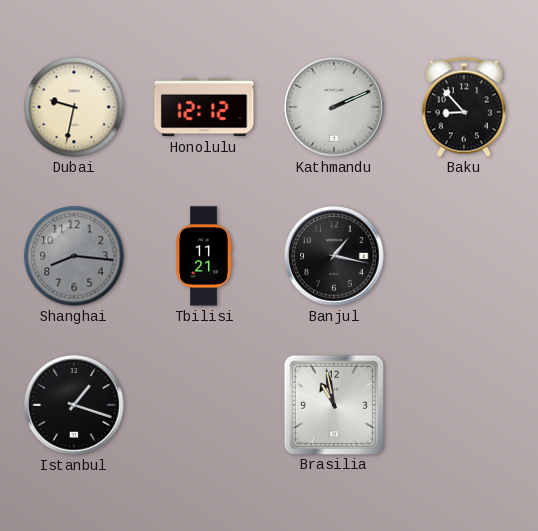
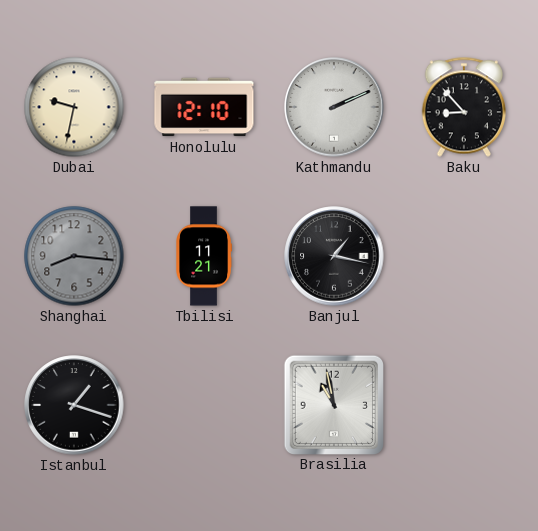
Honolulu: 12:12 -> 12:10
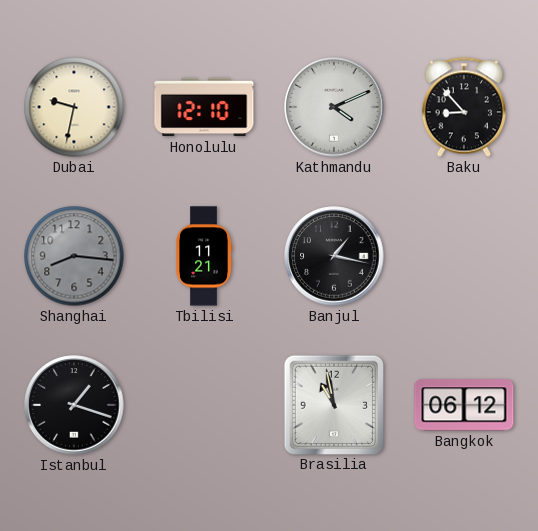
Kathmandu: 2:11 -> 4:11
Bangkok: none -> 06:12
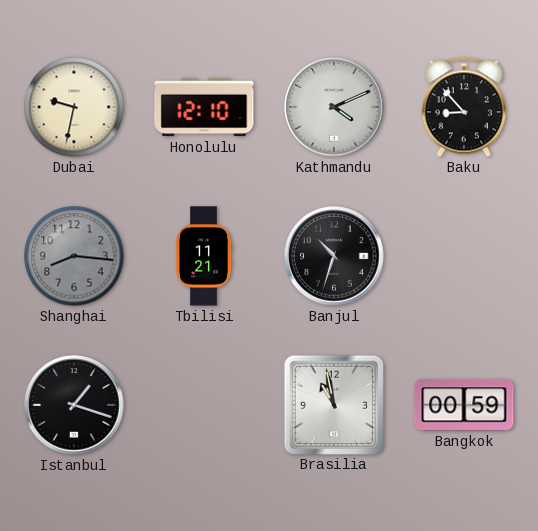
Banjul: 1:17 -> 10:33
Bangkok: 06:12 -> 00:59
